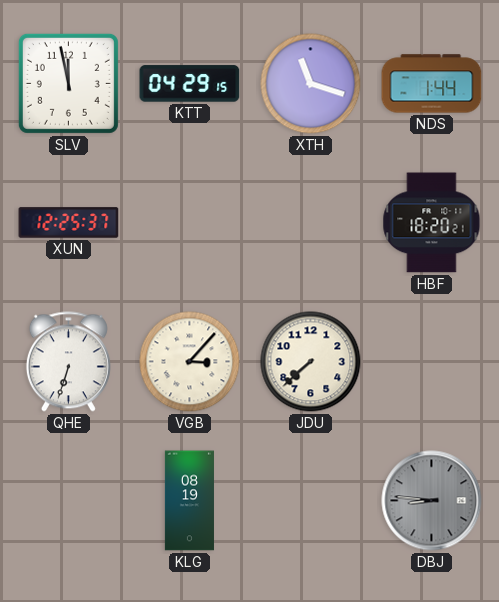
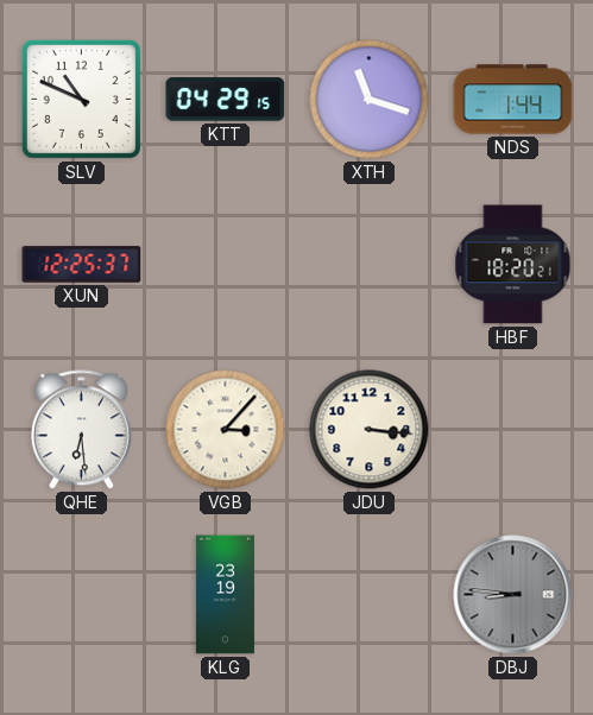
SLV: 11:58 -> 10:49
QHE: 6:33 -> 6:29
JDU: 7:38 -> 3:16
KLG: 08:19 -> 23:19
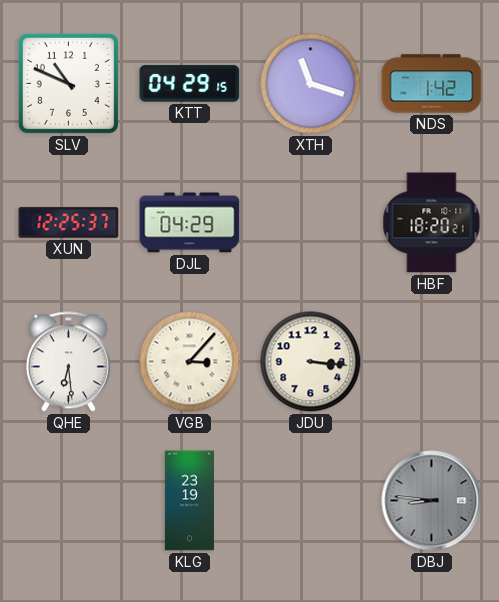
NDS: 1:44 -> 1:42
DJL: none -> 04:29
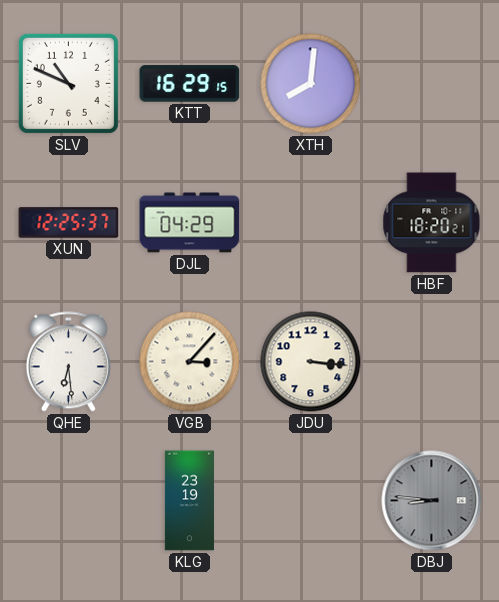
KTT: 04:29 -> 16:29
XTH: 11:18 -> 8:01
NDS: 1:42 -> none
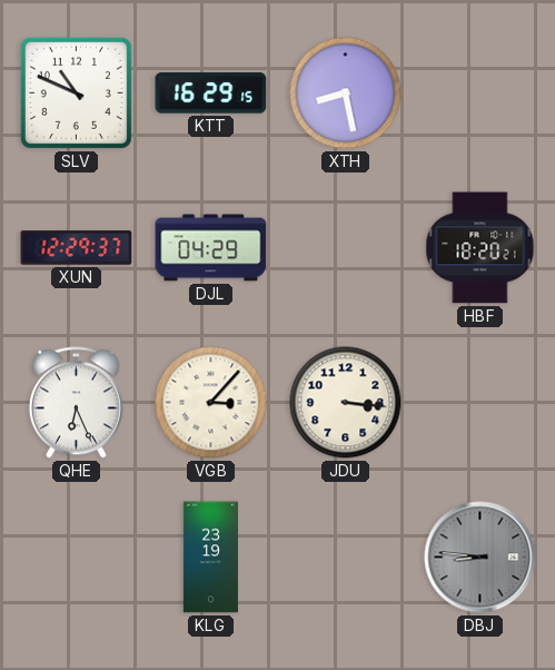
XTH: 8:01 -> 8:28
XUN: 12:25 -> 12:29
QHE: 6:29 -> 6:26
